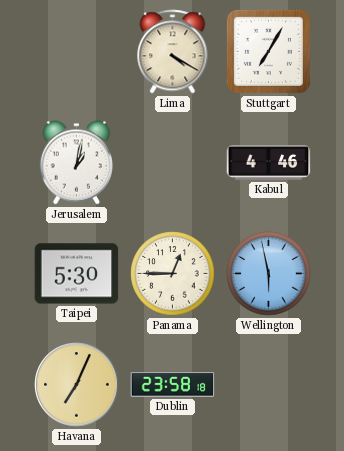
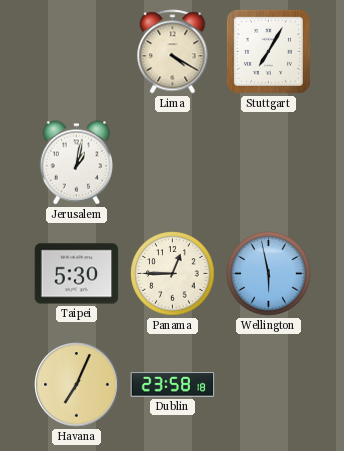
Kabul: 4:46 -> none
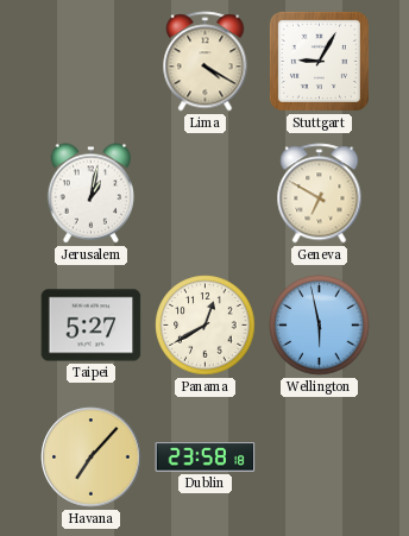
Stuttgart: 7:05 -> 9:05
Geneva: none -> 6:50
Taipei: 5:30 -> 5:27
Panama: 12:45 -> 12:40
Havana: 7:04 -> 7:07
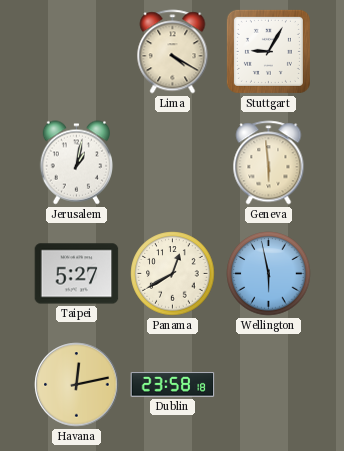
Geneva: 6:50 -> 5:59
Havana: 7:07 -> 12:13
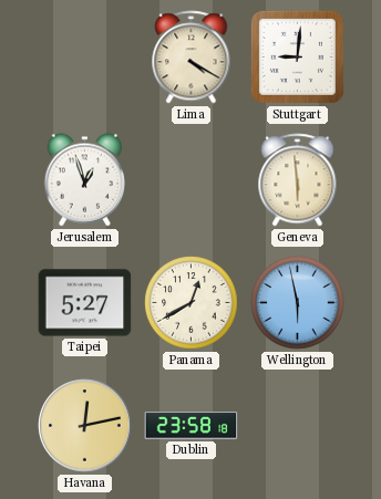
Stuttgart: 9:05 -> 9:01
Jerusalem: 1:02 -> 12:57
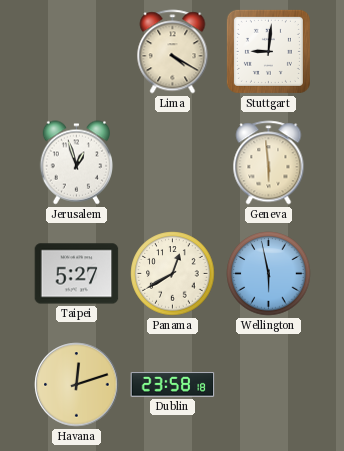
Havana: 12:13 -> 12:12
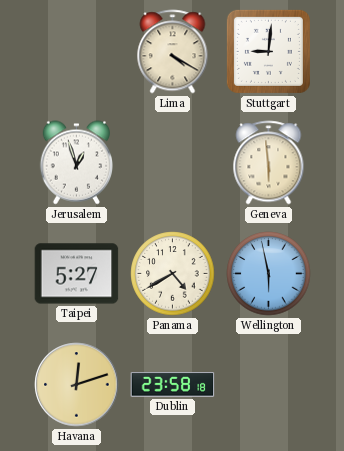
Panama: 12:40 -> 4:40
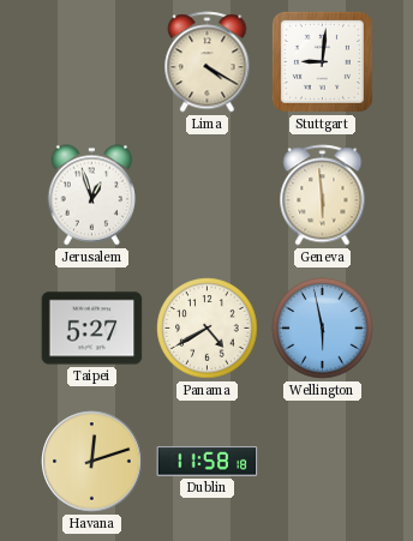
Dublin: 23:58 -> 11:58
